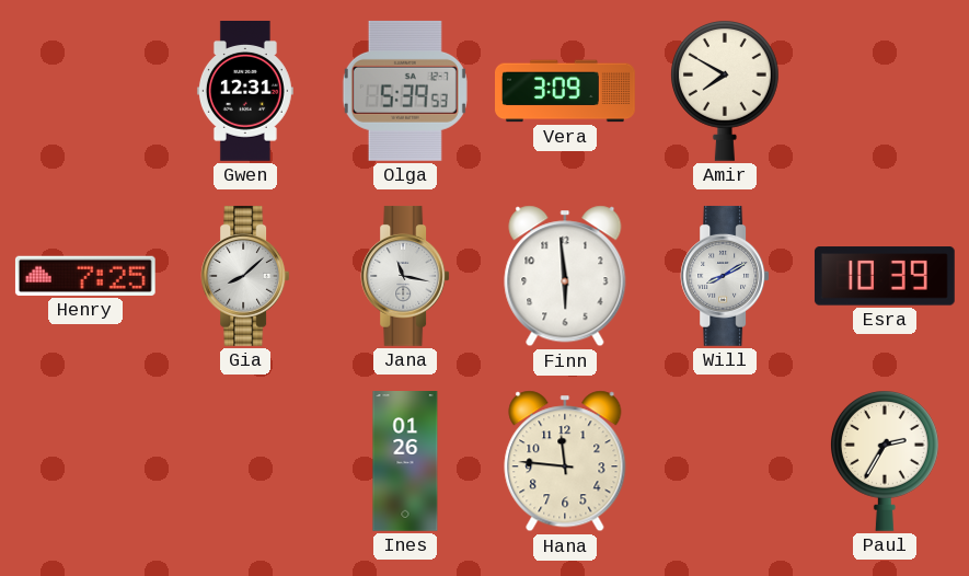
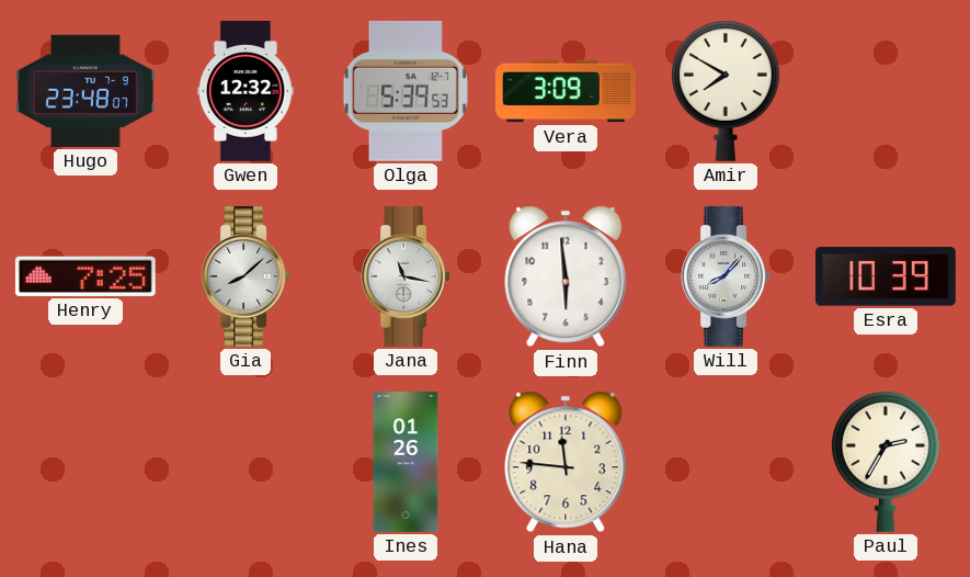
Hugo: none -> 23:48
Gwen: 12:31 -> 12:32
Will: 8:10 -> 8:07
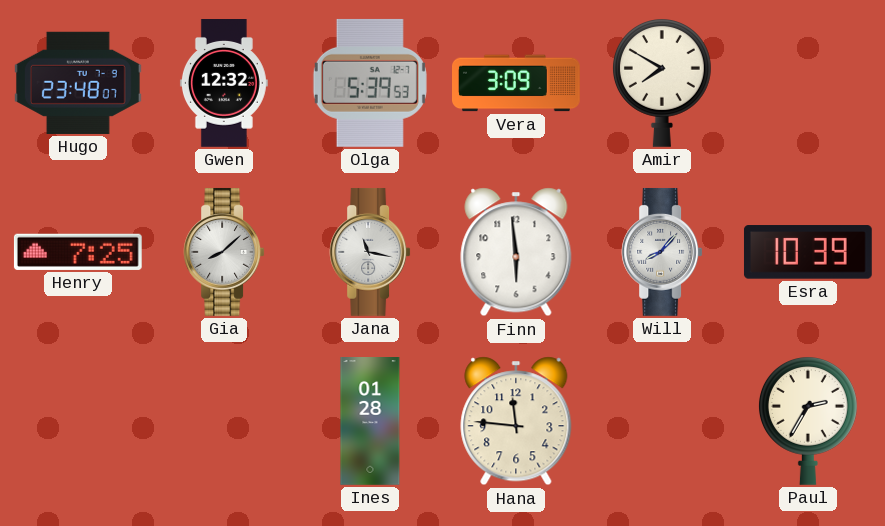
Ines: 01:26 -> 01:28
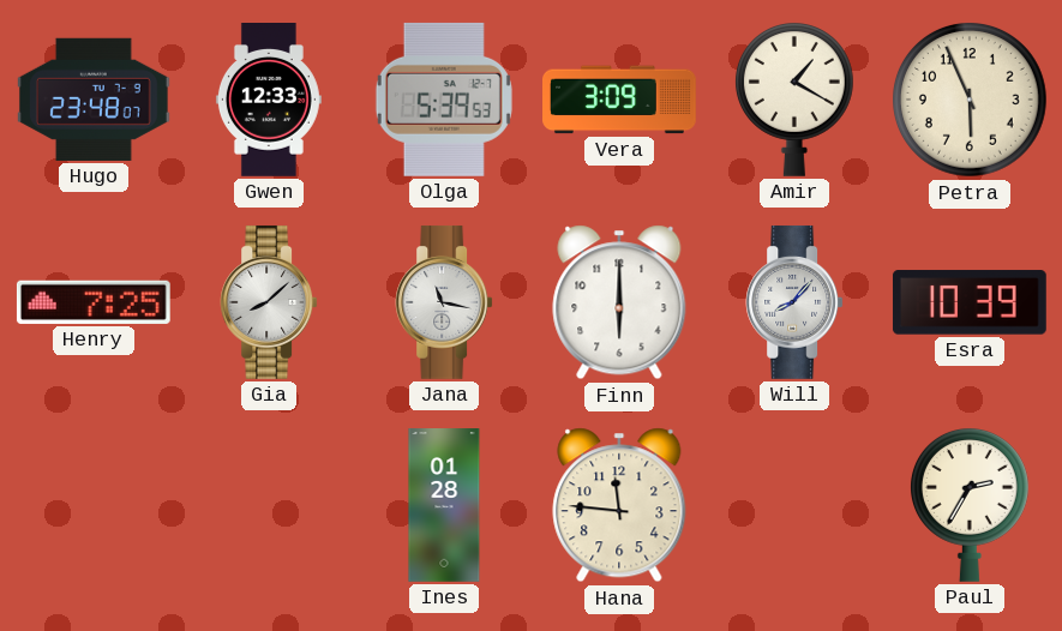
Gwen: 12:32 -> 12:33
Amir: 7:50 -> 1:20
Petra: none -> 5:56
Finn: 5:59 -> 6:00
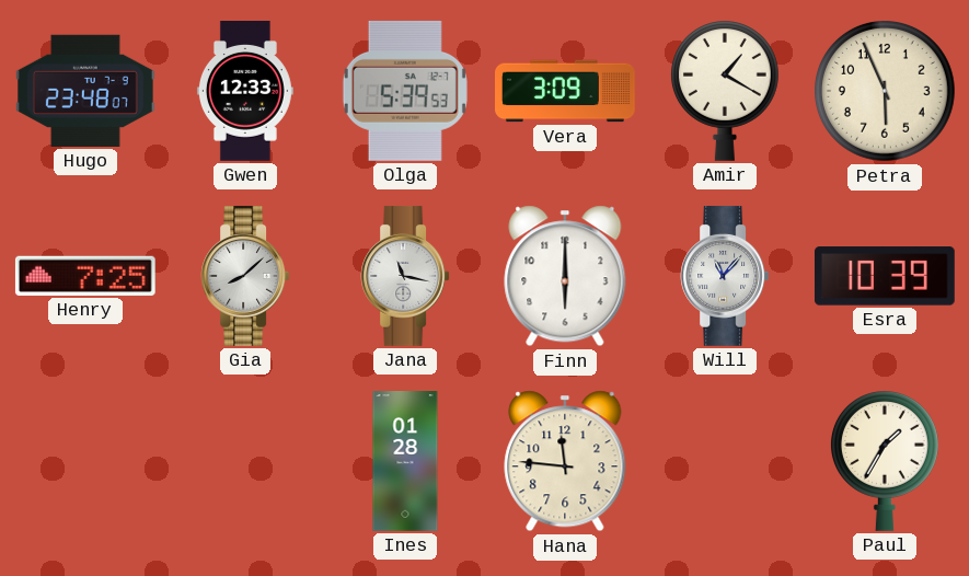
Will: 8:07 -> 11:07
Paul: 2:35 -> 1:35
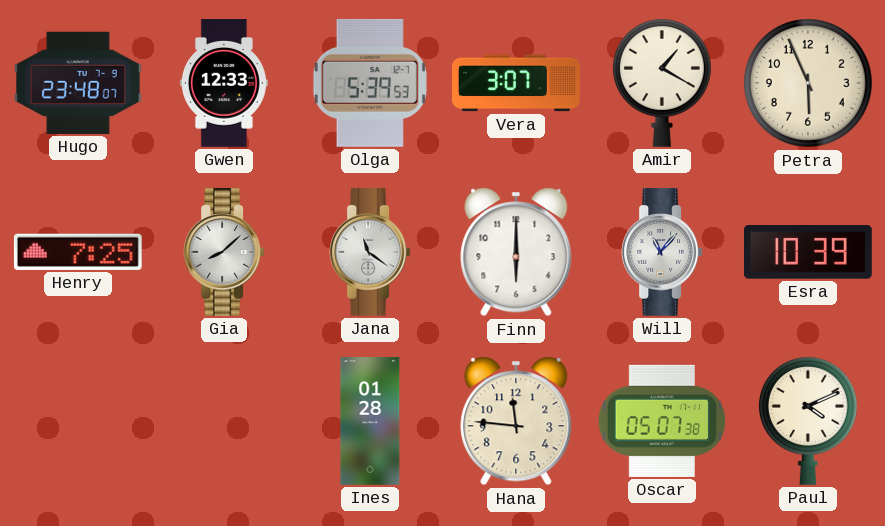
Vera: 3:09 -> 3:07
Jana: 11:17 -> 11:21
Oscar: none -> 05:07
Paul: 1:35 -> 4:11
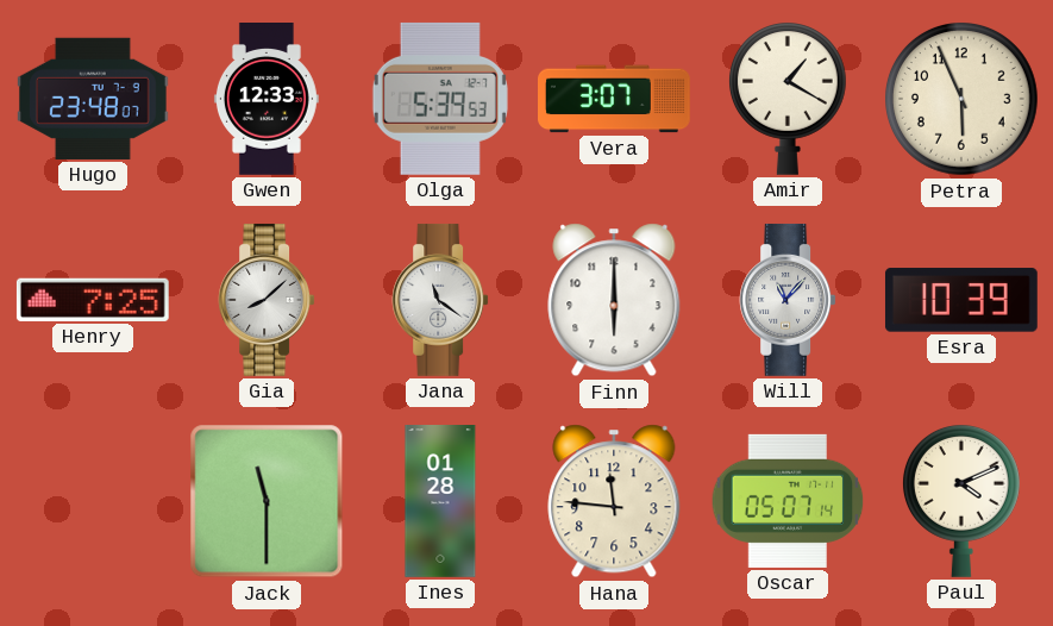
Jack: none -> 11:30
Oscar: 05:07:38 -> 05:07:14
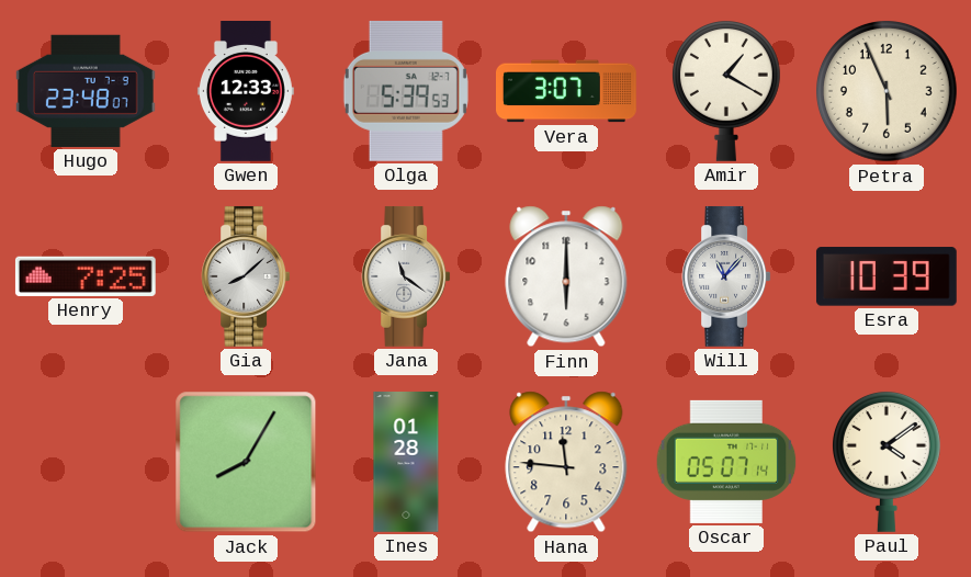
Jack: 11:30 -> 8:05
Paul: 4:11 -> 4:09
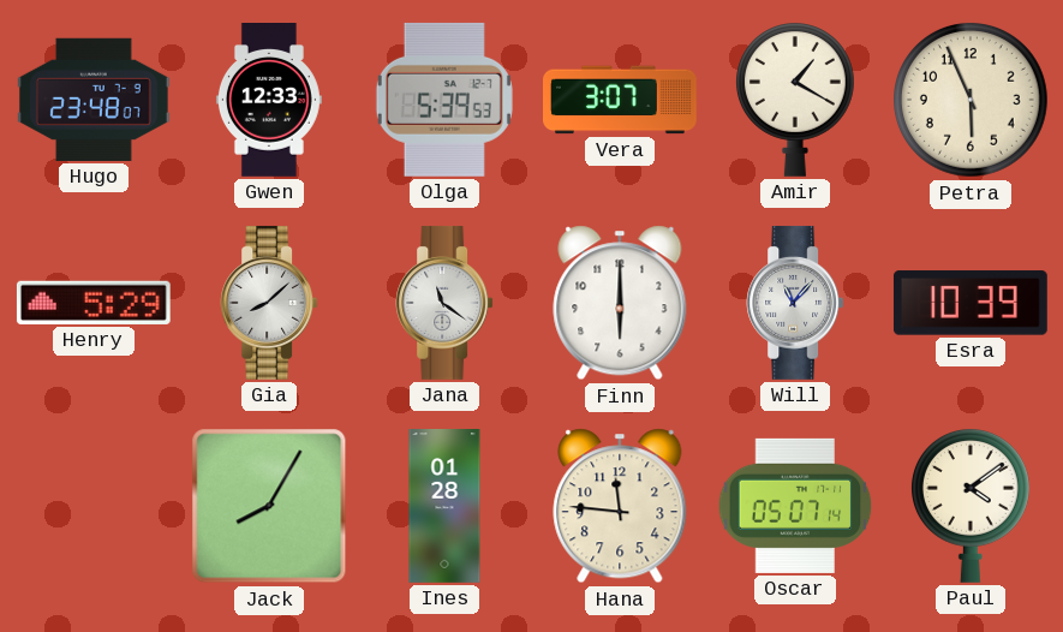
Henry: 7:25 -> 5:29
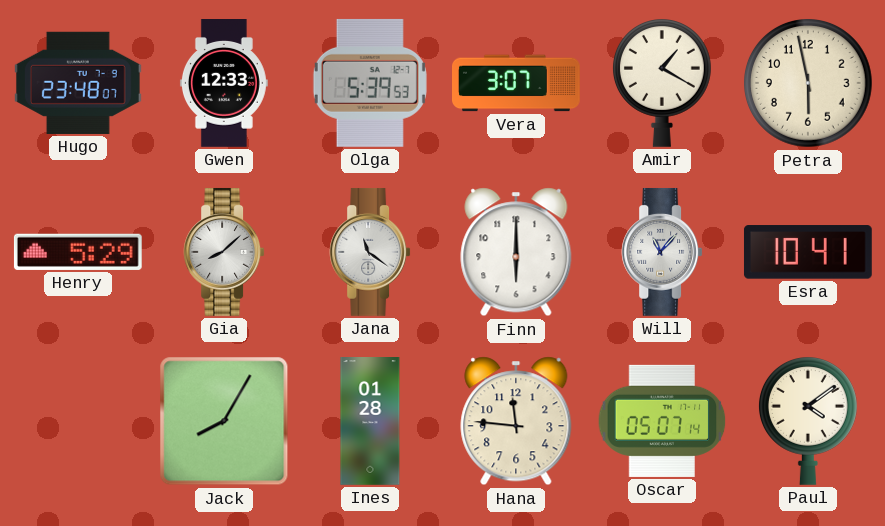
Petra: 5:56 -> 5:58
Esra: 10:39 -> 10:41
